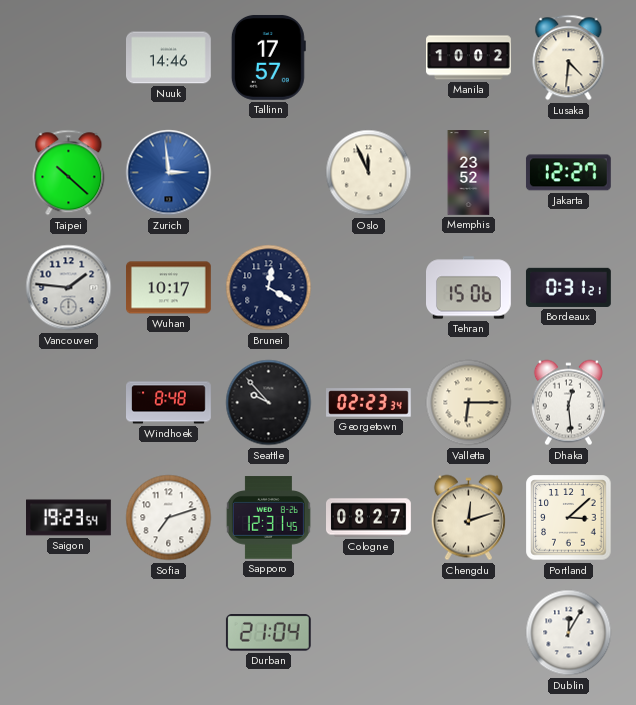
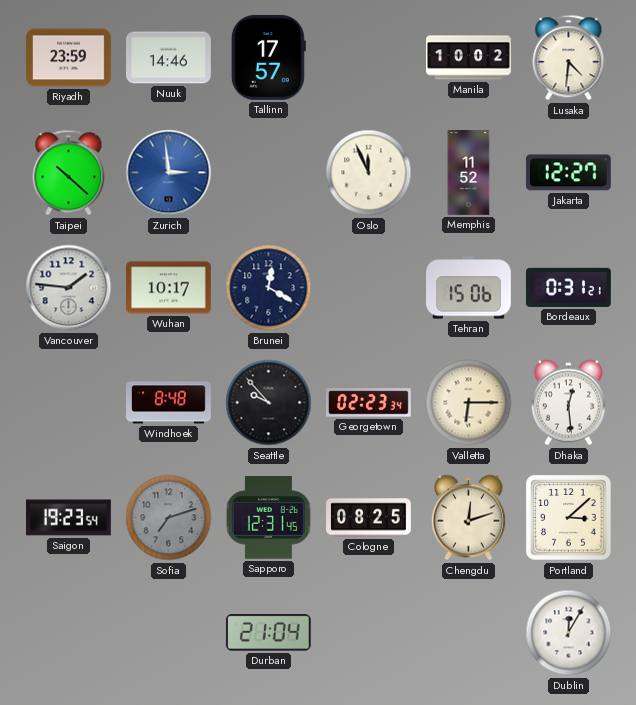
Riyadh: none -> 23:59
Memphis: 23:52 -> 11:52
Sofia dial: white -> grey
Cologne: 08:27 -> 08:25
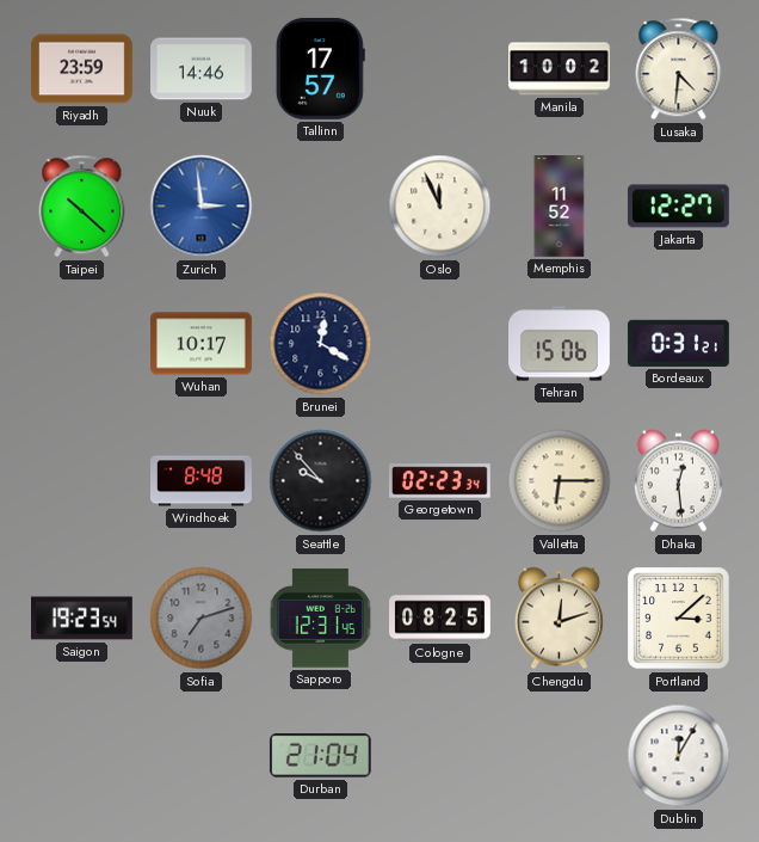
Vancouver: 1:46 -> none
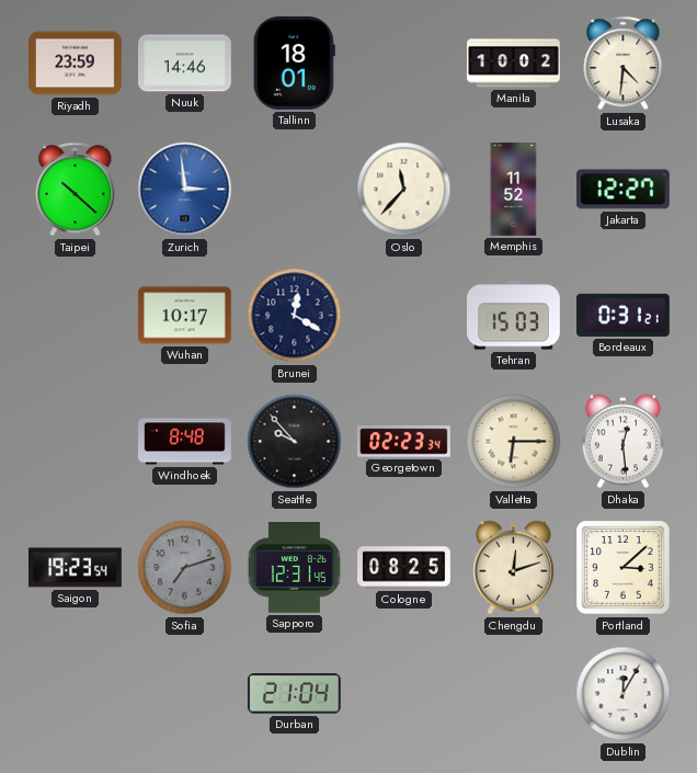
Tallinn: 17:57 -> 18:01
Oslo: 11:56 -> 11:37
Tehran: 15:06 -> 15:03
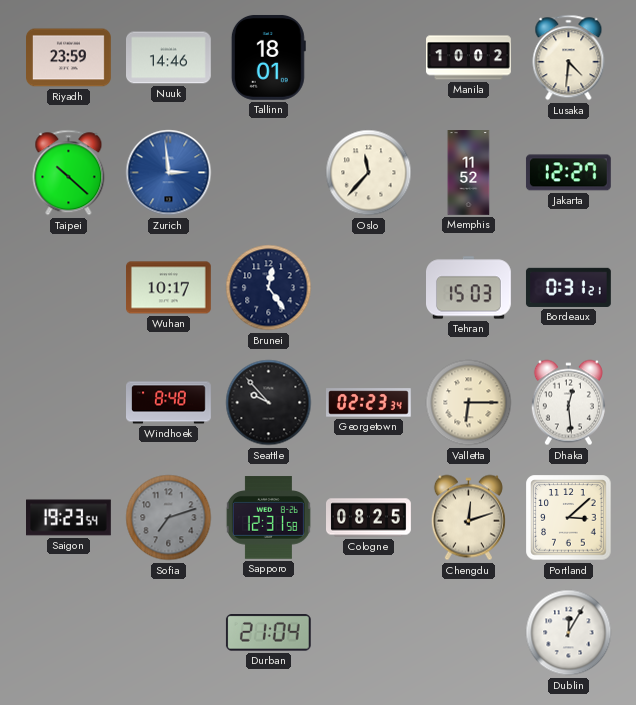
Brunei: 12:20 -> 12:24
Sapporo: 12:31:45 -> 12:31:58
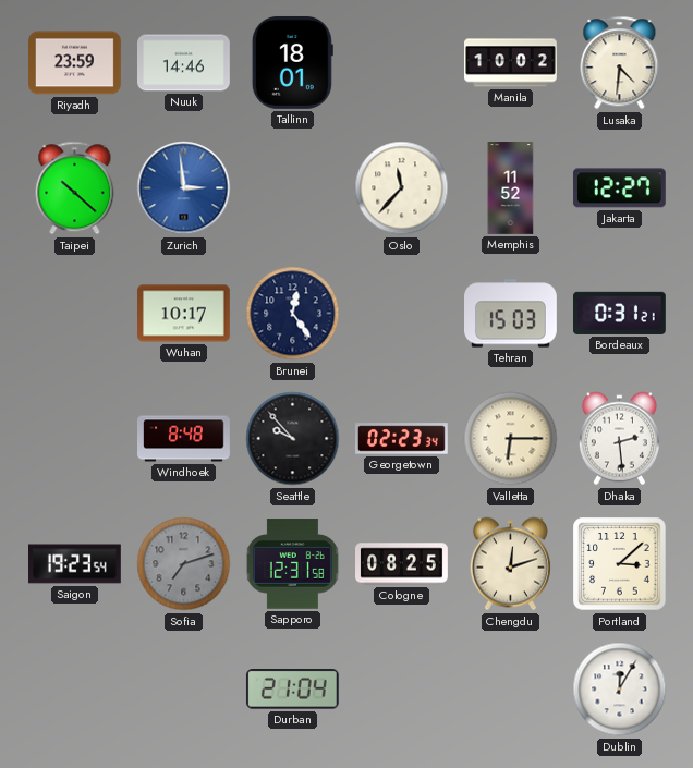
Dhaka: 12:29 -> 2:29
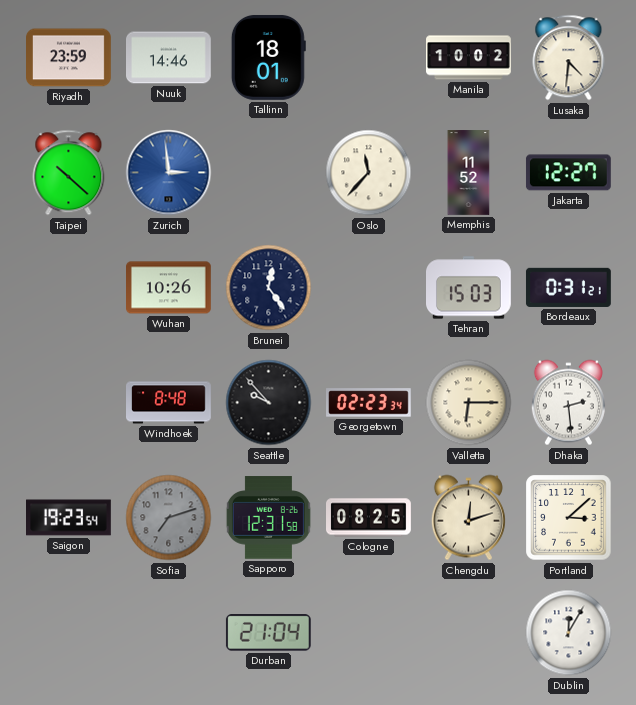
Wuhan: 10:17 -> 10:26
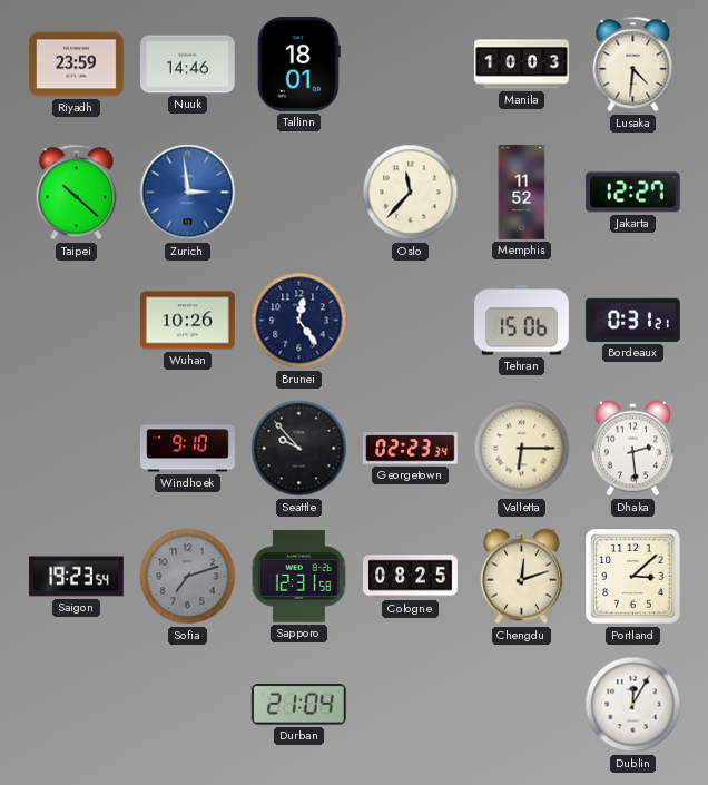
Manila: 10:02 -> 10:03
Tehran: 15:03 -> 15:06
Windhoek: 8:48 -> 9:10
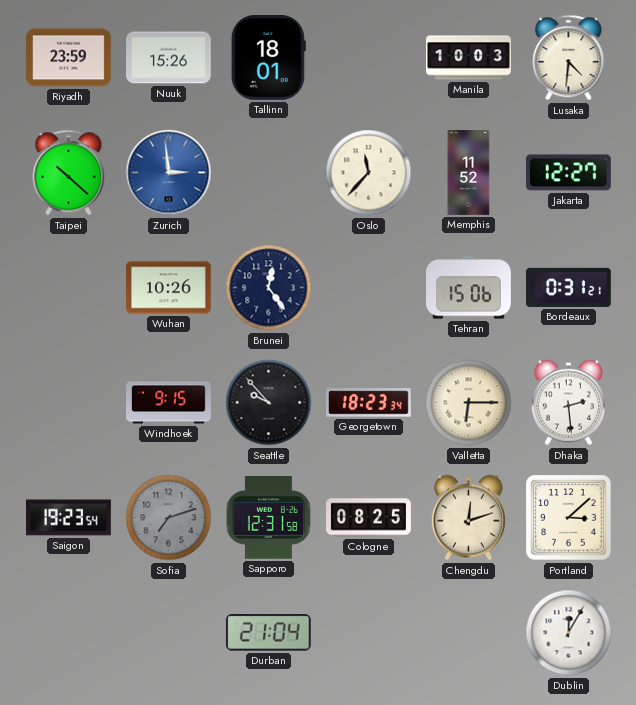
Nuuk: 14:46 -> 15:26
Windhoek: 9:10 -> 9:15
Georgetown: 02:23 -> 18:23
